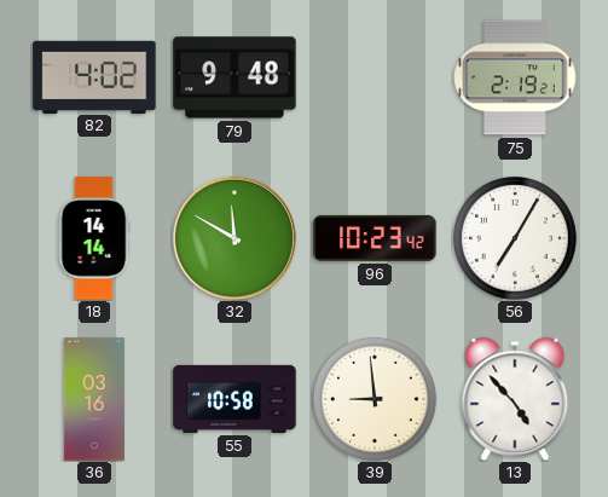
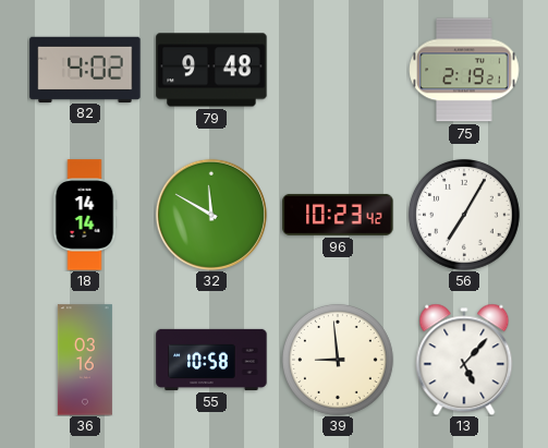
13: 4:53 -> 5:07
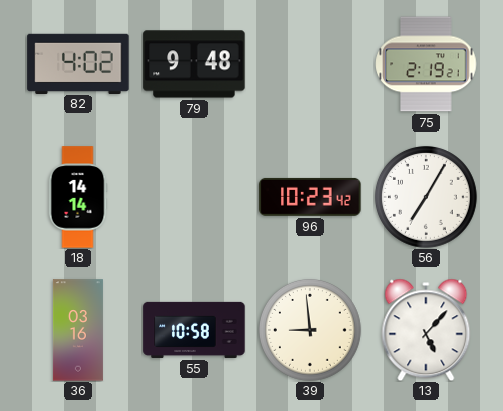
32: 11:50 -> none
